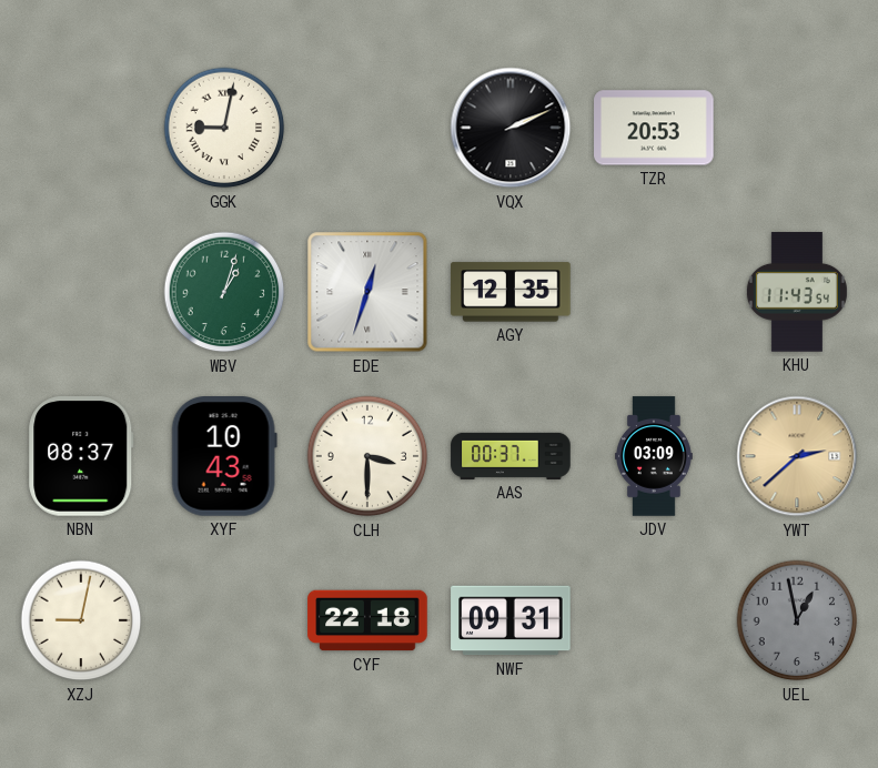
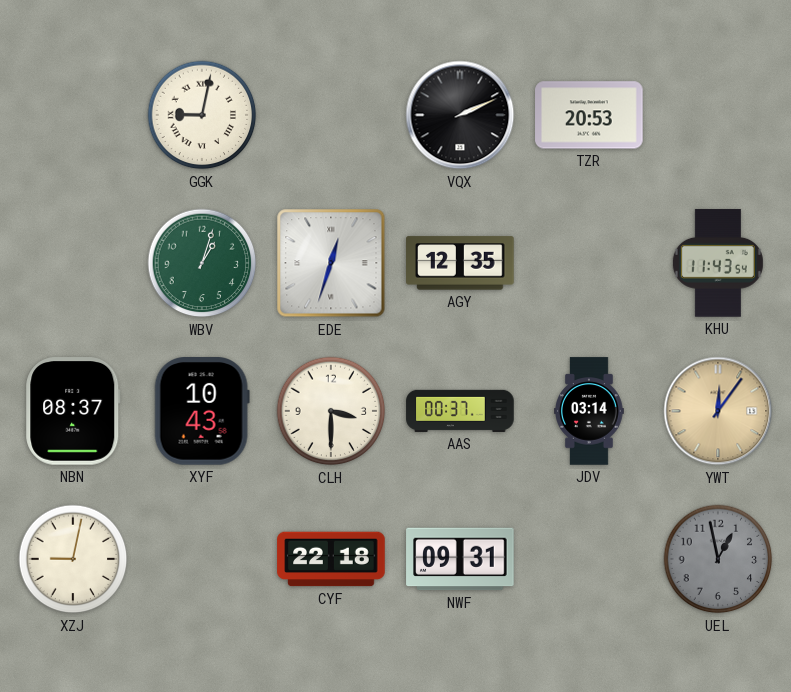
JDV: 03:09 -> 03:14
YWT: 2:38 -> 12:06
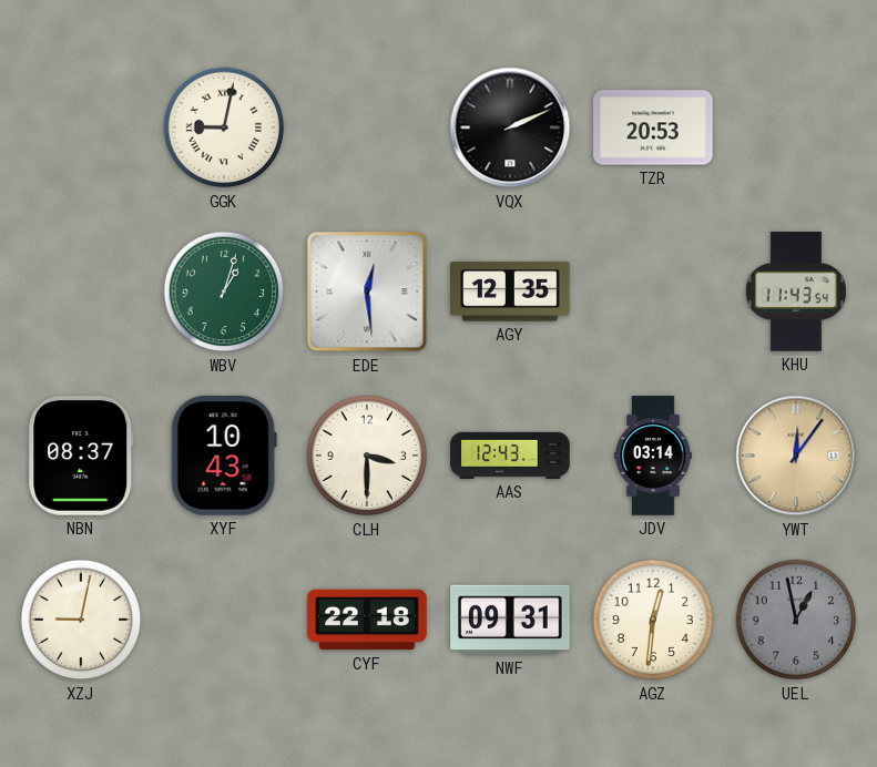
EDE: 12:33 -> 12:29
AAS: 00:37 -> 12:43
AGZ: none -> 12:31
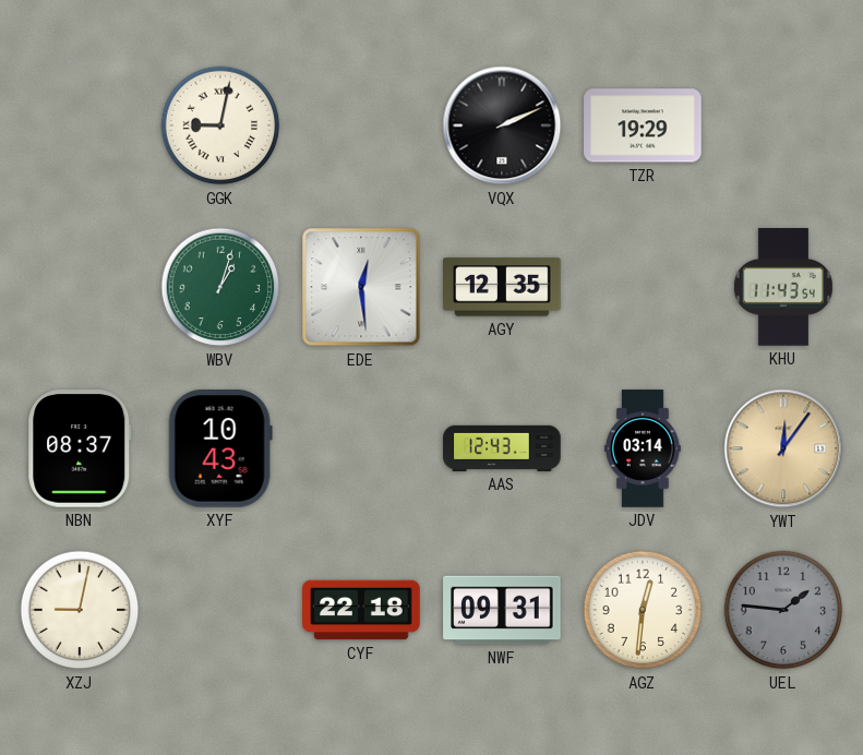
TZR: 20:53 -> 19:29
CLH: 3:30 -> none
UEL: 12:58 -> 1:46
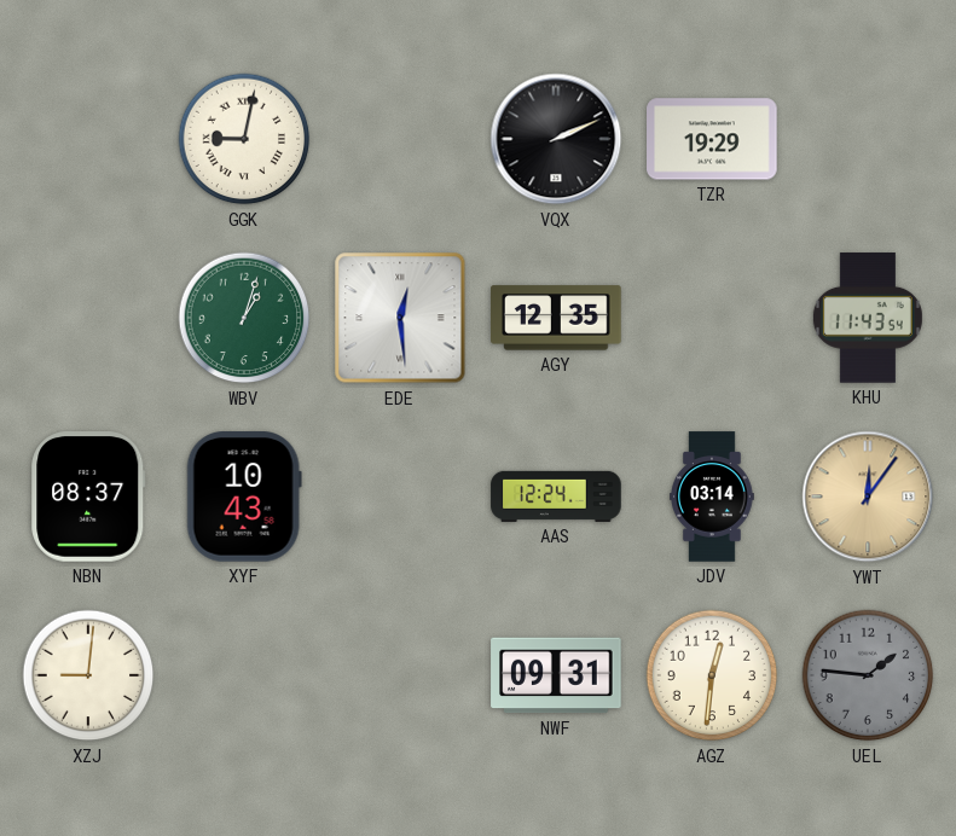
AAS: 12:43 -> 12:24
XZJ: 9:02 -> 9:01
CYF: 22:18 -> none
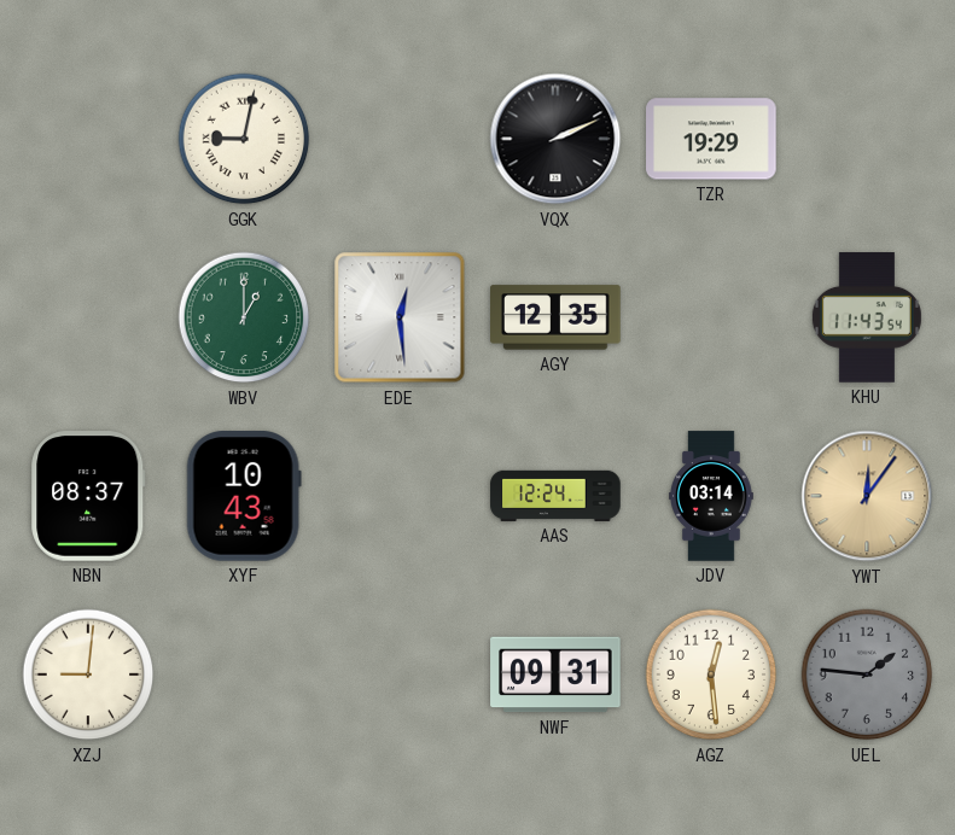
WBV: 1:03 -> 1:00
AGZ: 12:31 -> 12:29
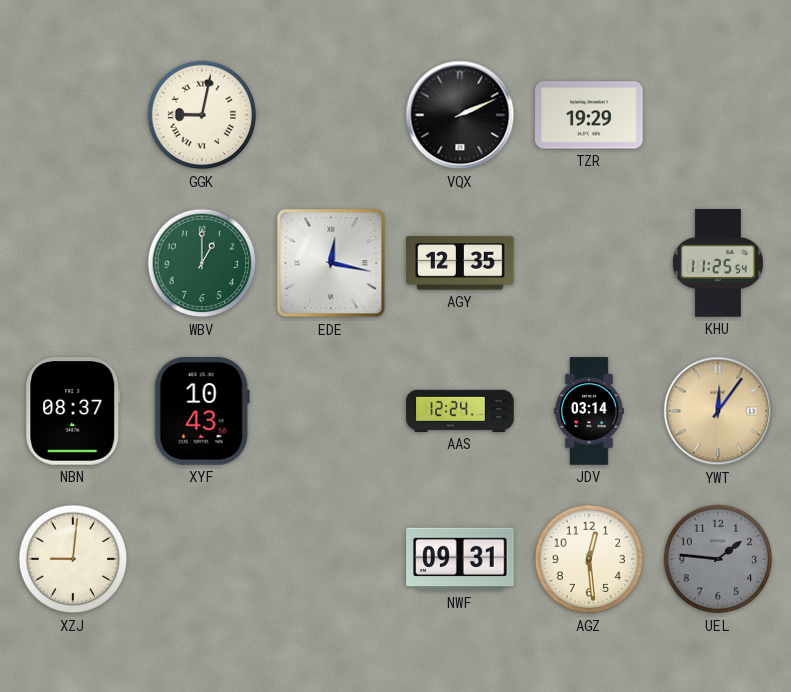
EDE: 12:29 -> 12:17
KHU: 11:43 -> 11:25
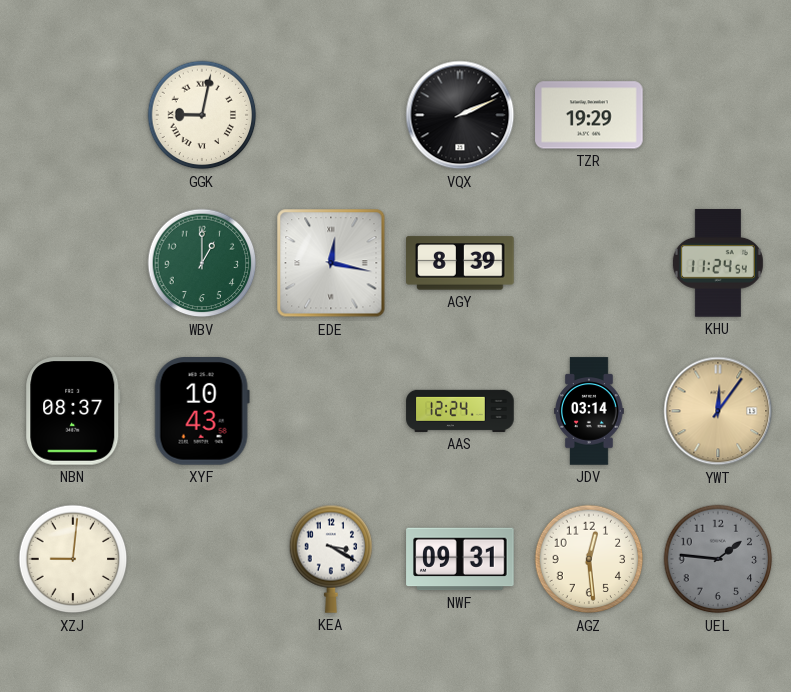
AGY: 12:35 -> 8:39
KHU: 11:25 -> 11:24
KEA: none -> 3:20
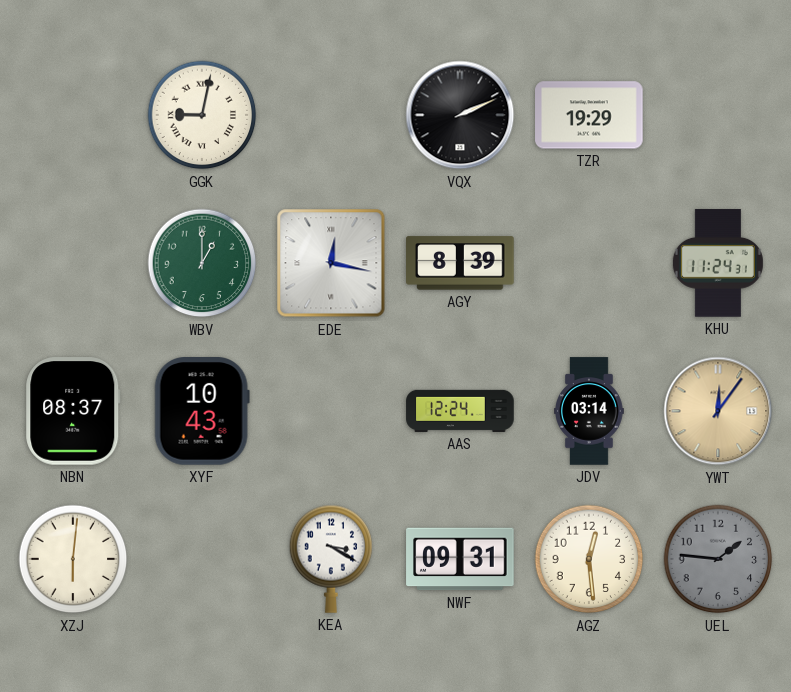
KHU: 11:24:54 -> 11:24:31
XZJ: 9:01 -> 6:01
